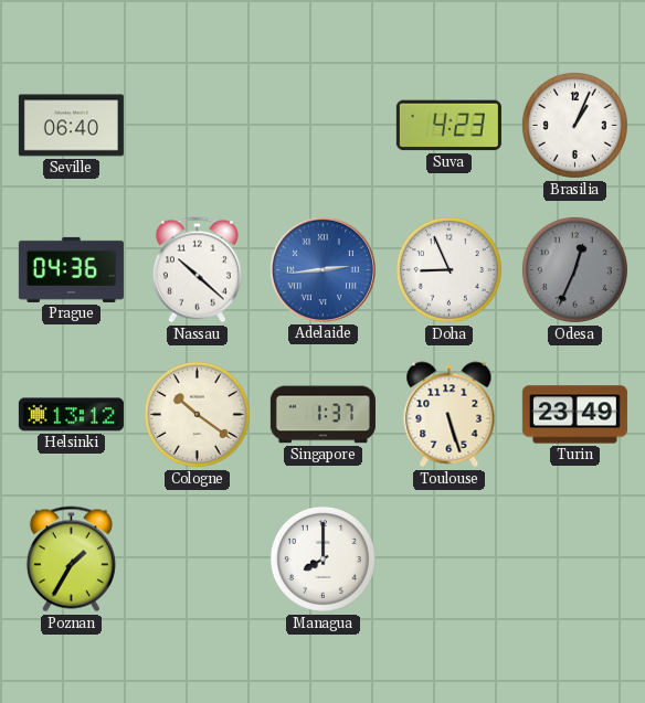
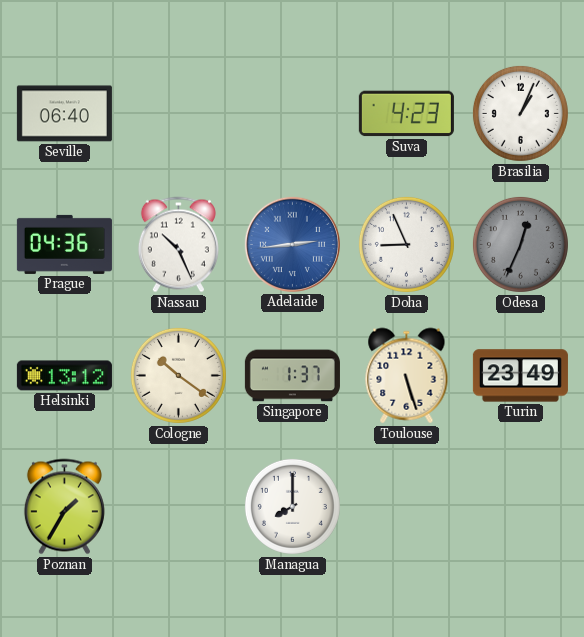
Nassau: 10:22 -> 10:26
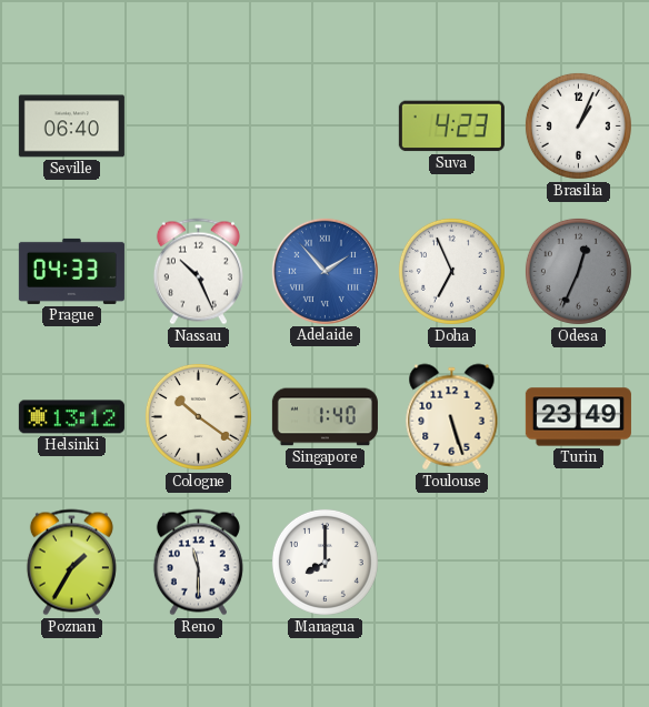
Prague: 04:36 -> 04:33
Adelaide: 2:44 -> 1:53
Doha: 8:56 -> 6:56
Singapore: 1:37 -> 1:40
Reno: none -> 11:30
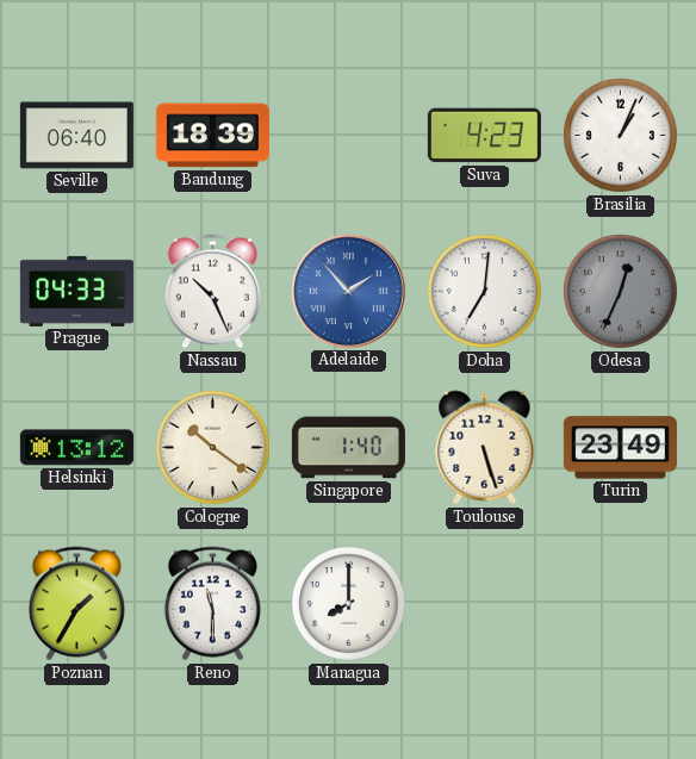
Bandung: none -> 18:39
Doha: 6:56 -> 7:01
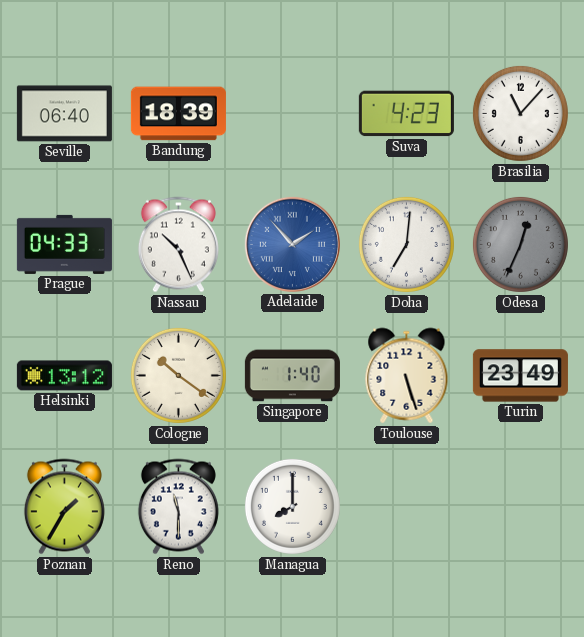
Brasilia: 1:04 -> 11:07
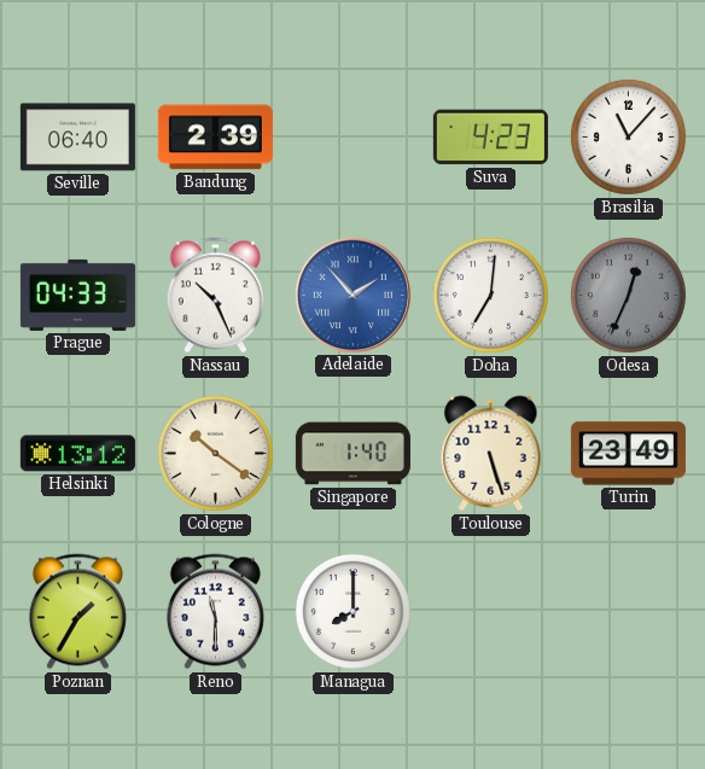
Bandung: 18:39 -> 2:39
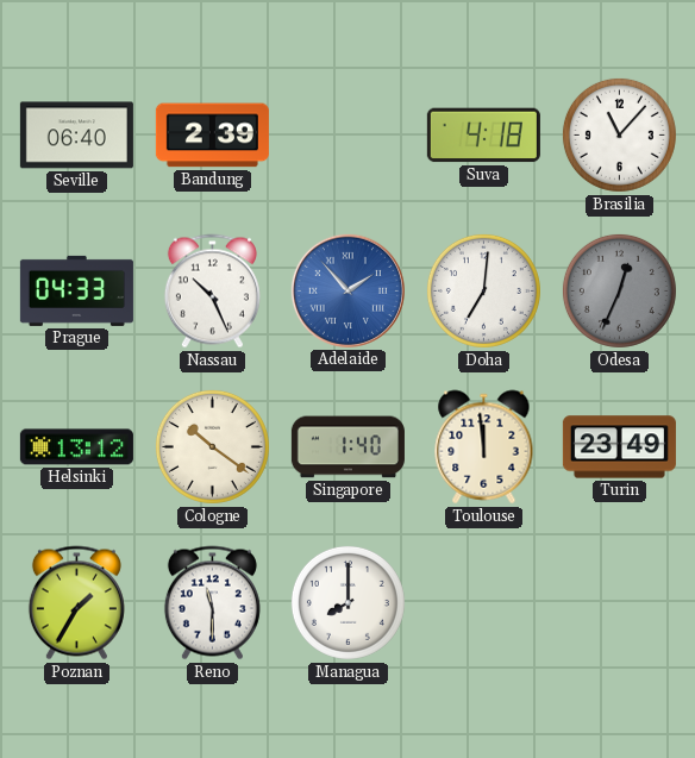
Suva: 4:23 -> 4:18
Toulouse: 5:27 -> 11:59
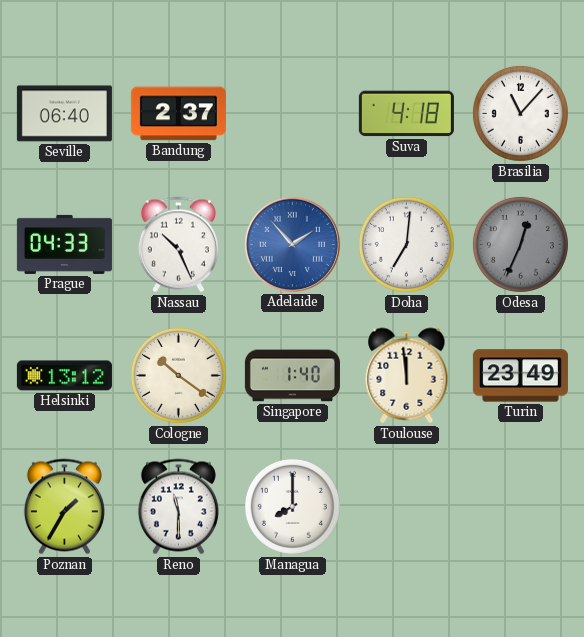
Bandung: 2:39 -> 2:37
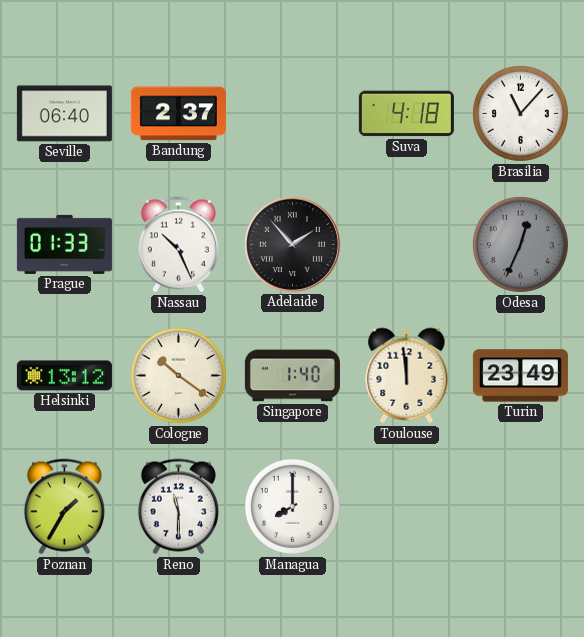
Prague: 04:33 -> 01:33
Adelaide dial: blue -> black
Doha: 7:01 -> none
